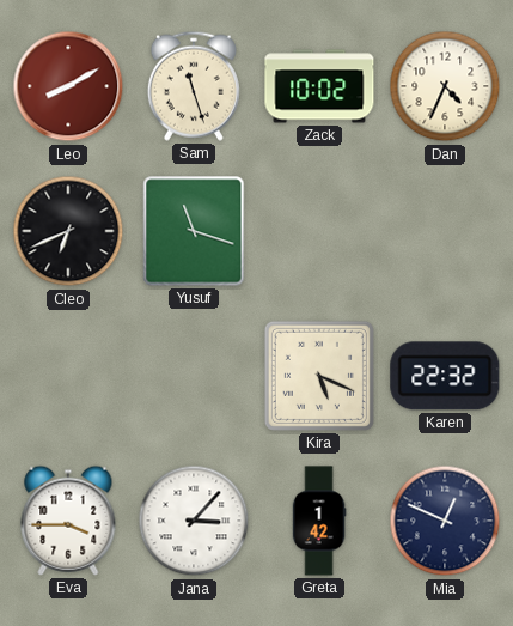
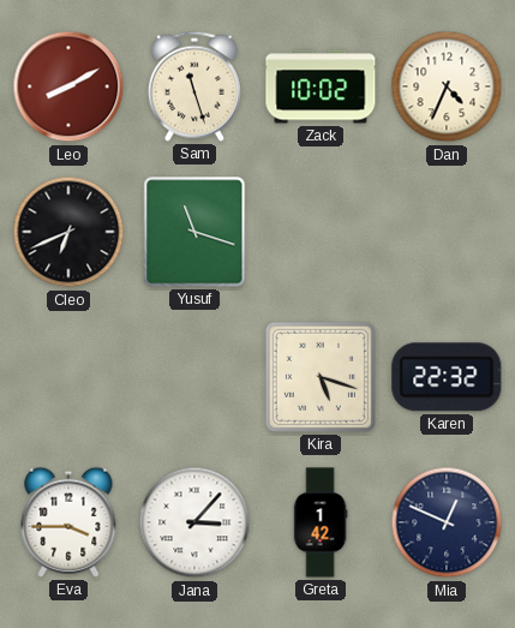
Kira: 5:19 -> 5:18
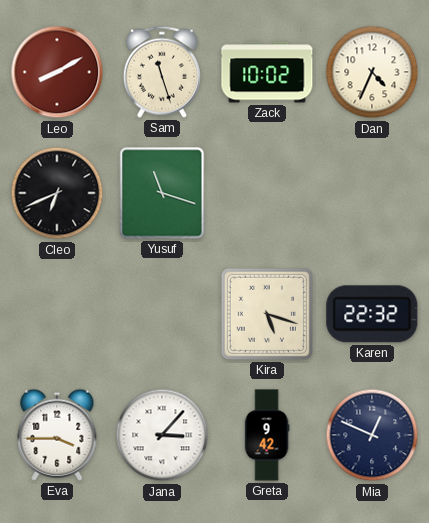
Greta: 1:42 -> 9:42
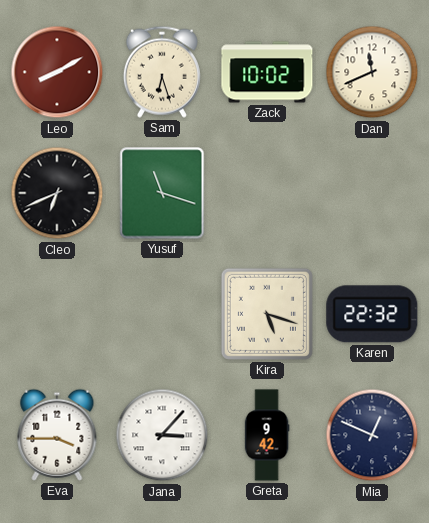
Sam: 11:27 -> 6:27
Dan: 4:34 -> 11:41
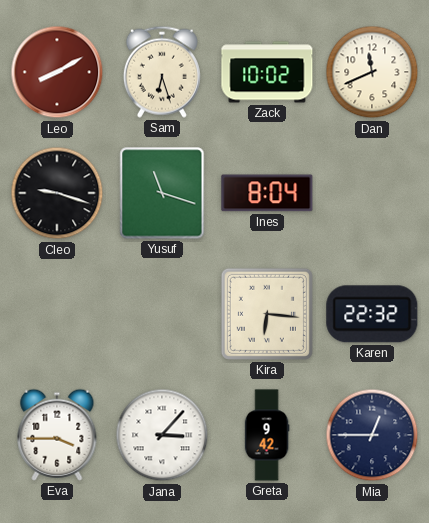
Cleo: 6:41 -> 9:18
Ines: none -> 8:04
Kira: 5:18 -> 6:16
Mia: 12:49 -> 12:45
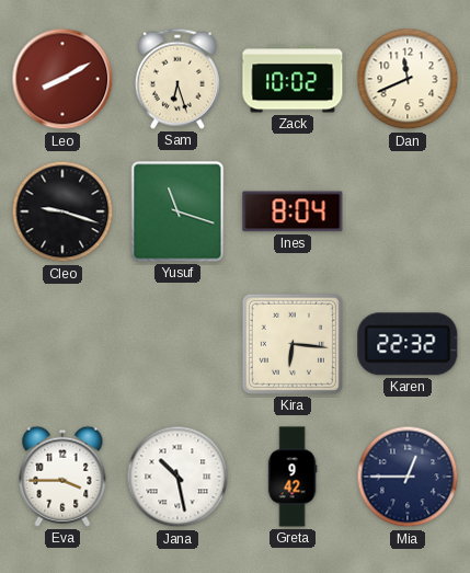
Jana: 3:07 -> 10:28
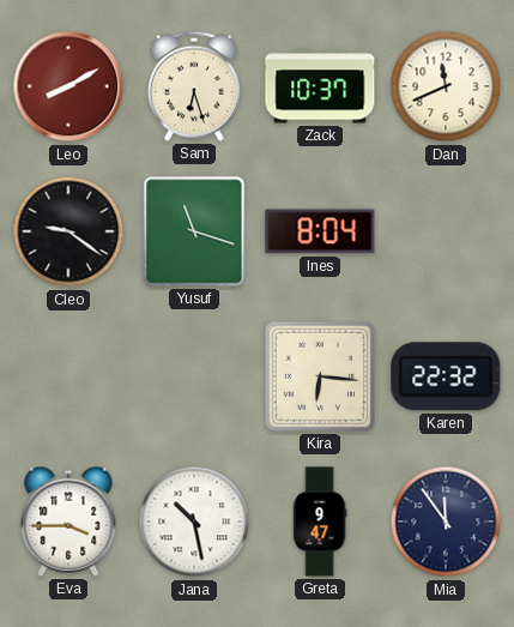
Zack: 10:02 -> 10:37
Cleo: 9:18 -> 9:21
Greta: 9:42 -> 9:47
Mia: 12:45 -> 11:54
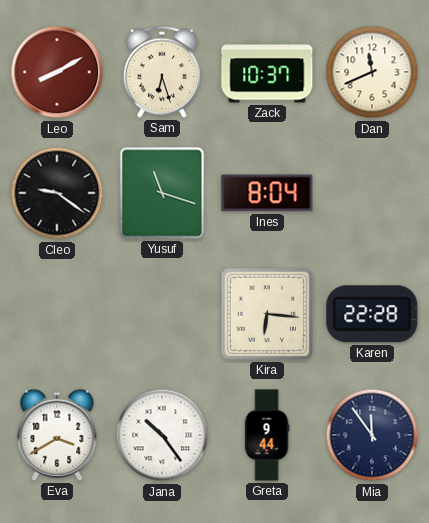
Karen: 22:32 -> 22:28
Eva: 3:45 -> 3:40
Jana: 10:28 -> 10:24
Greta: 9:47 -> 9:44
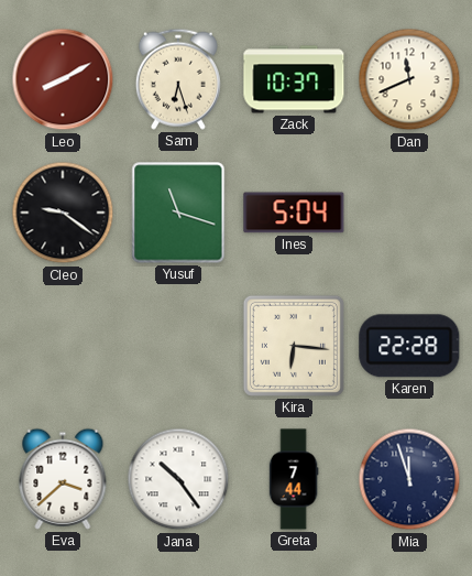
Ines: 8:04 -> 5:04
Eva: 3:40 -> 3:38
Greta: 9:44 -> 7:44
Mia: 11:54 -> 11:57
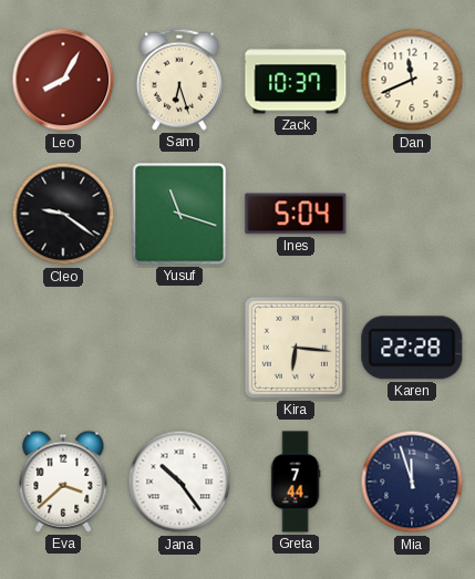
Leo: 8:10 -> 8:05
